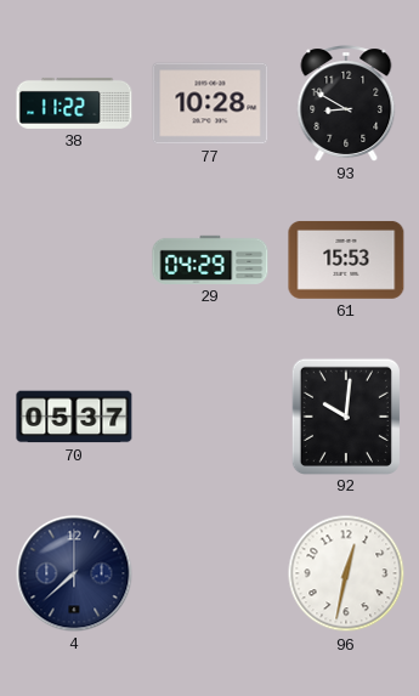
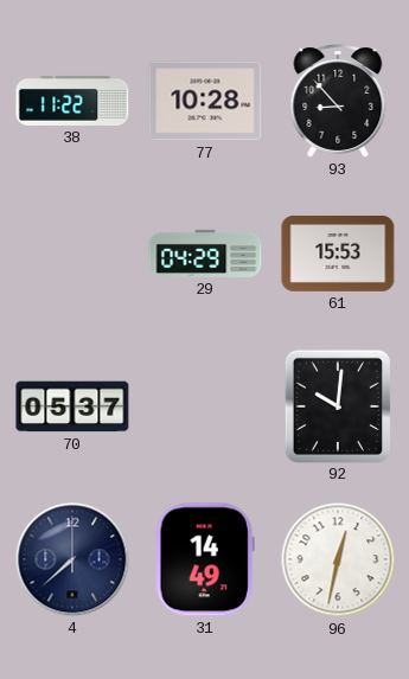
93: 8:50 -> 8:53
31: none -> 14:49
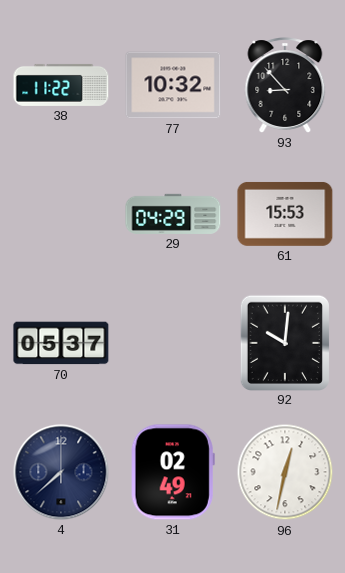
77: 10:28 -> 10:32
31: 14:49 -> 02:49
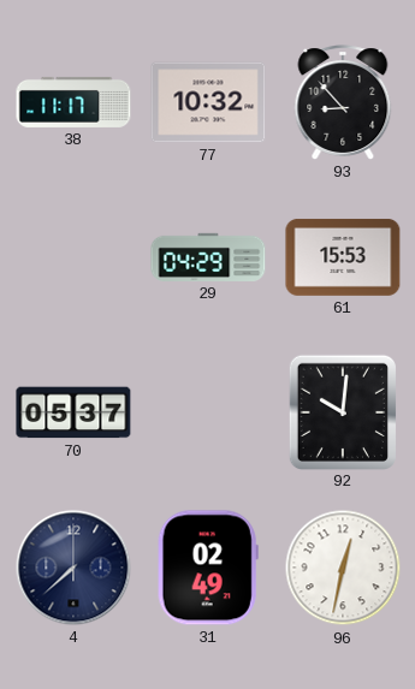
38: 11:22 -> 11:17
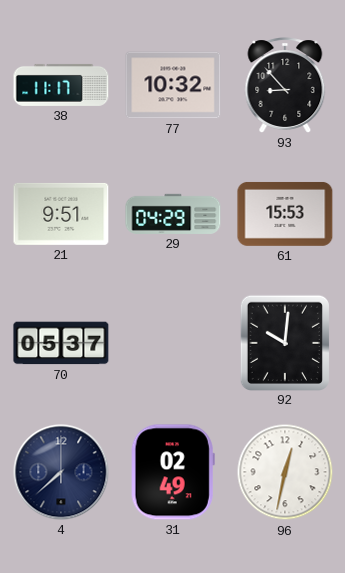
21: none -> 9:51
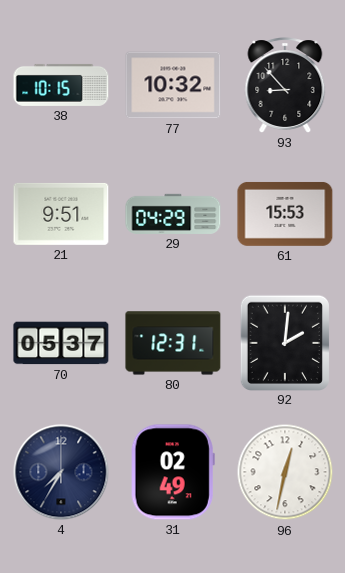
38: 11:17 -> 10:15
80: none -> 12:31
92: 10:01 -> 2:01
4: 7:38 -> 7:35
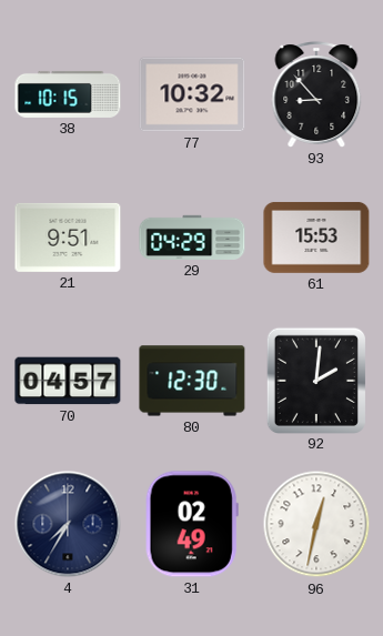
70: 05:37 -> 04:57
80: 12:31 -> 12:30
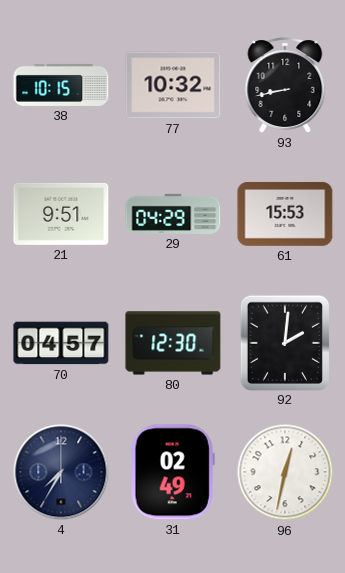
93: 8:53 -> 8:43
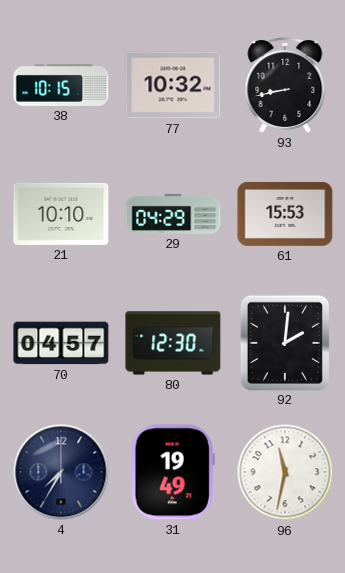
21: 9:51 -> 10:10
31: 02:49 -> 19:49
96: 12:32 -> 11:32
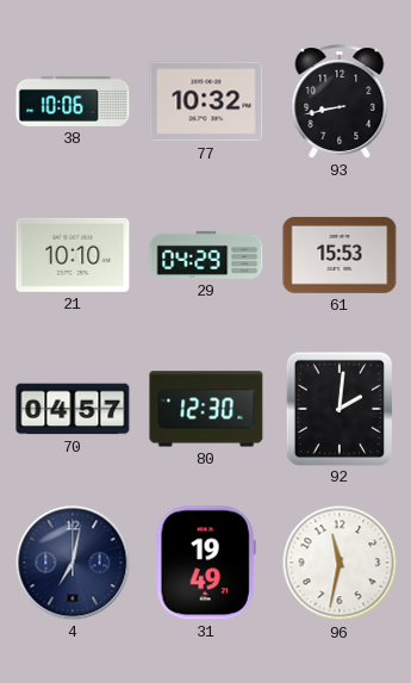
38: 10:15 -> 10:06
4: 7:35 -> 7:02
